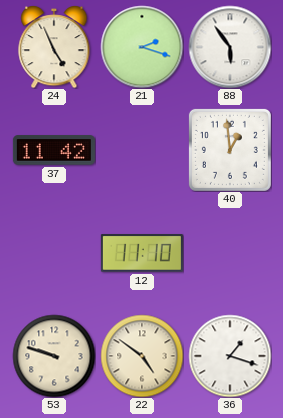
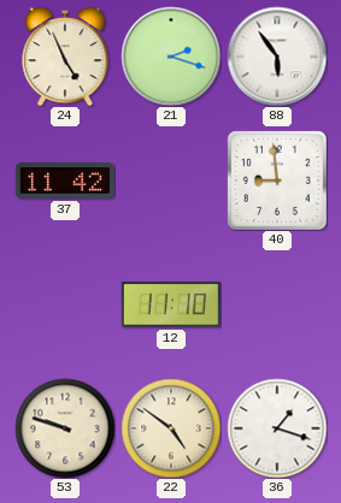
40: 12:59 -> 8:59
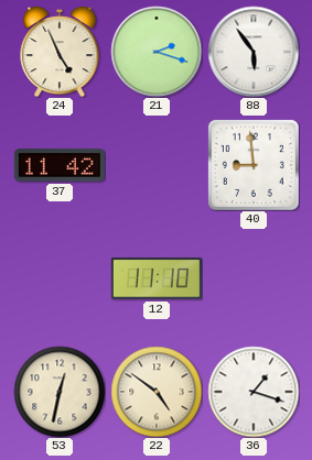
53: 9:48 -> 12:32
